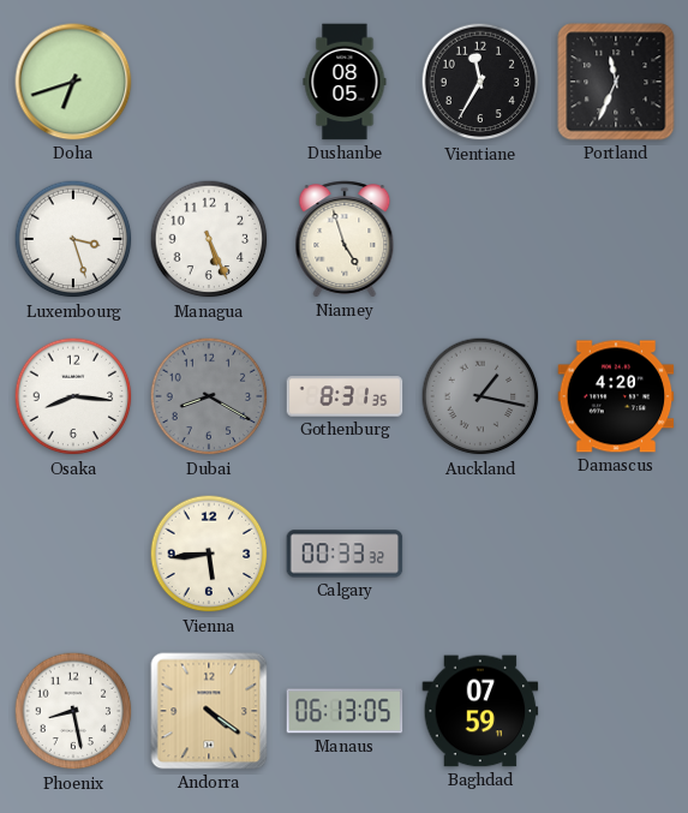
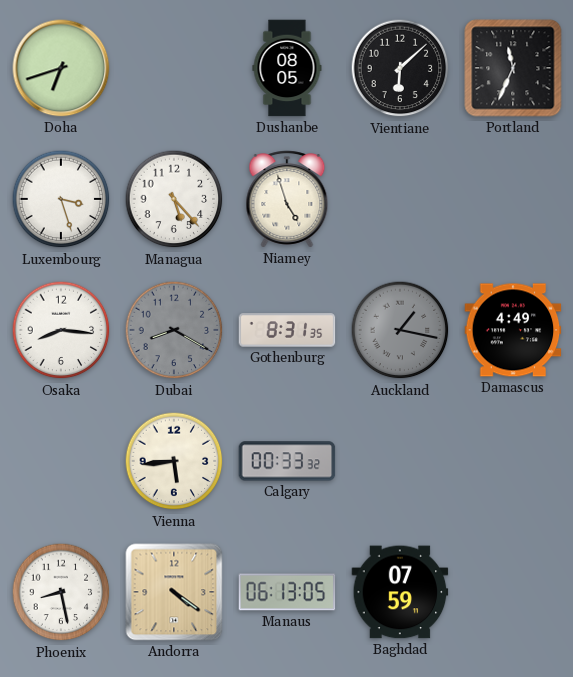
Vientiane: 11:35 -> 6:08
Managua: 5:26 -> 5:23
Damascus: 4:20 -> 4:49
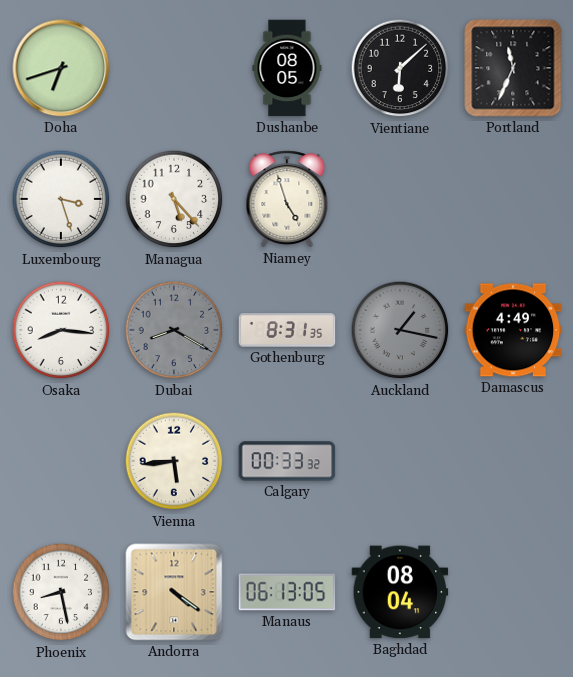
Baghdad: 07:59 -> 08:04
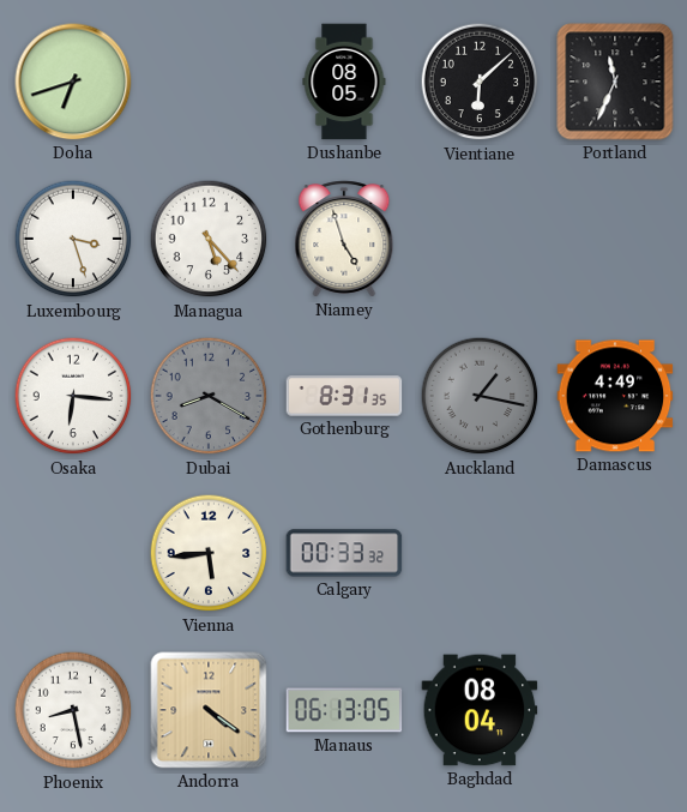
Osaka: 8:16 -> 6:16
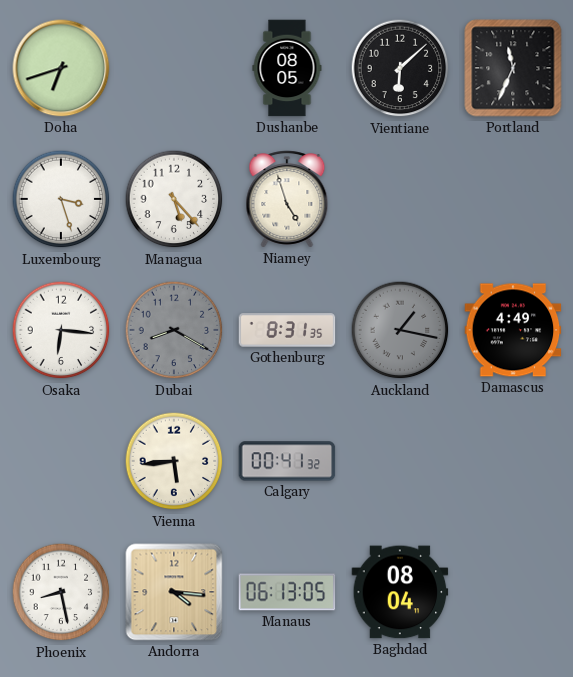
Calgary: 00:33 -> 00:41
Andorra: 4:21 -> 4:16
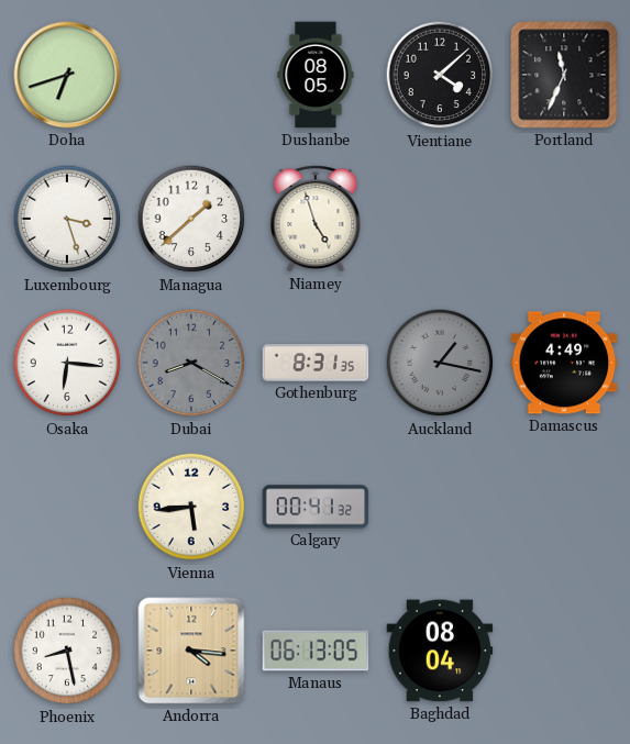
Vientiane: 6:08 -> 4:08
Managua: 5:23 -> 1:38
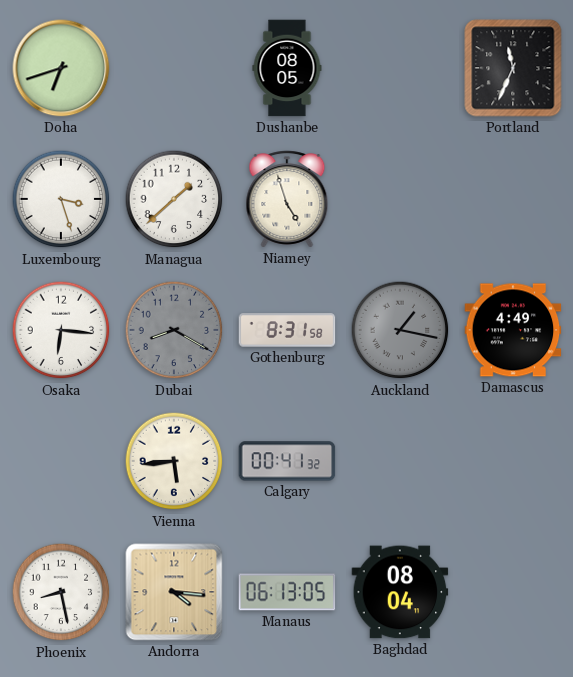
Vientiane: 4:08 -> none
Gothenburg: 8:31:35 -> 8:31:58
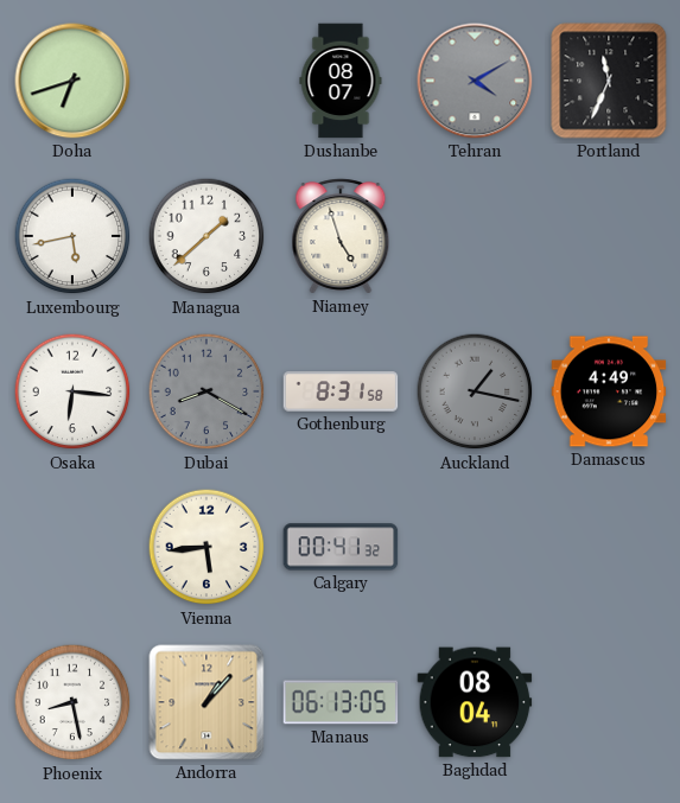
Dushanbe: 08:05 -> 08:07
Tehran: none -> 4:10
Luxembourg: 3:27 -> 5:43
Andorra: 4:16 -> 1:07
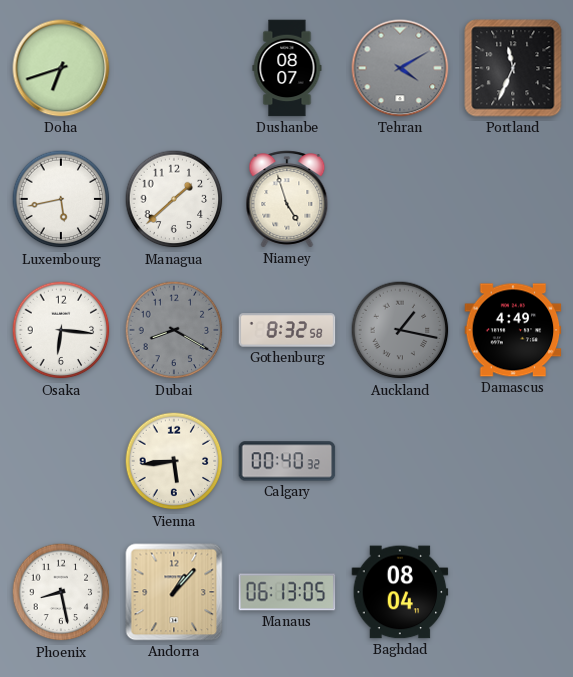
Gothenburg: 8:31 -> 8:32
Calgary: 00:41 -> 00:40
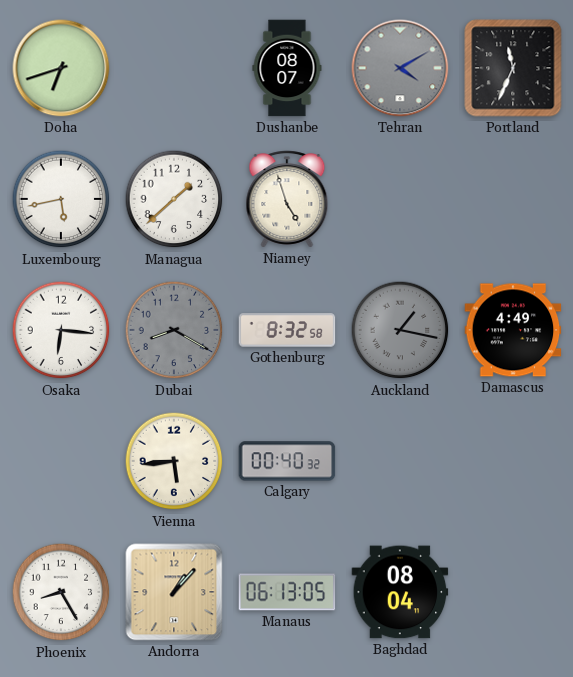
Phoenix: 8:28 -> 8:25
